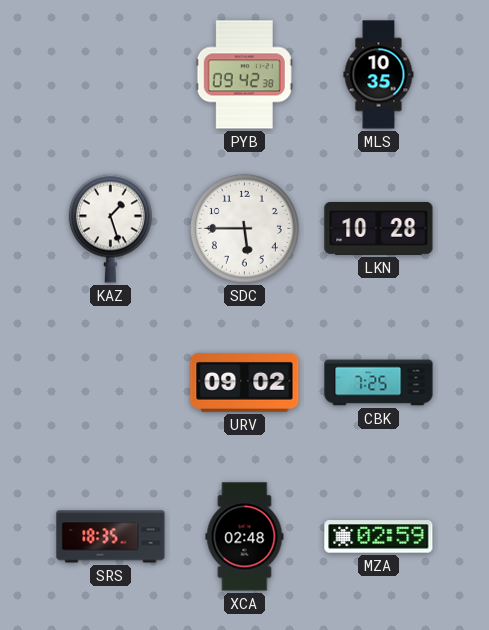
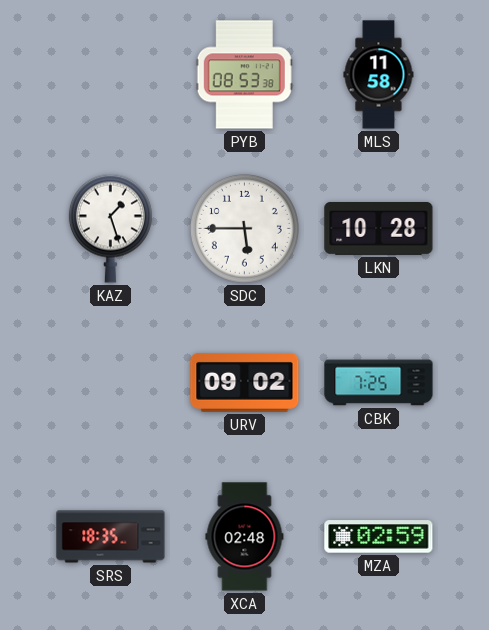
PYB: 09:42 -> 08:53
MLS: 10:35 -> 11:58
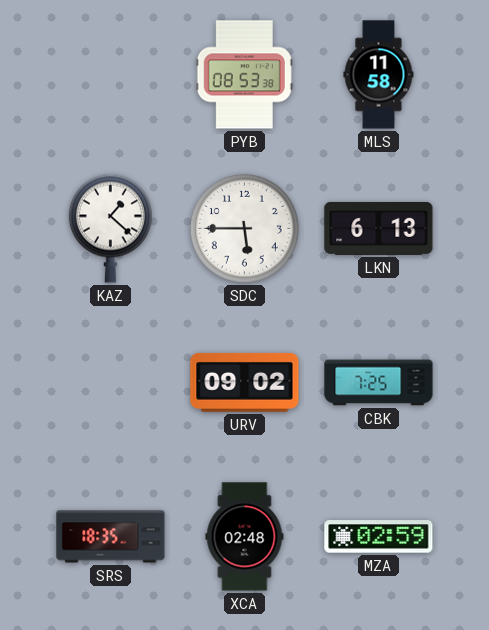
KAZ: 1:27 -> 1:22
LKN: 10:28 -> 6:13
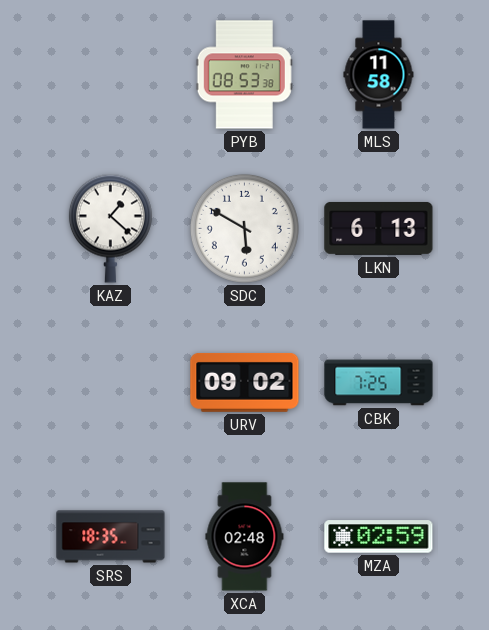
SDC: 5:45 -> 5:50
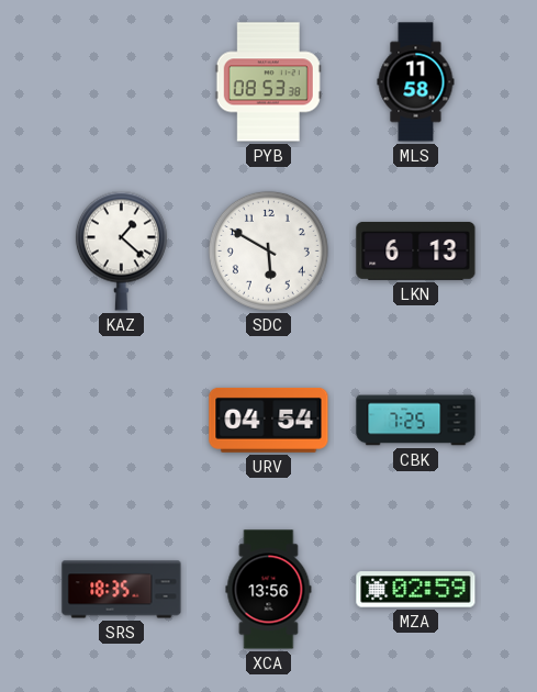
URV: 09:02 -> 04:54
XCA: 02:48 -> 13:56
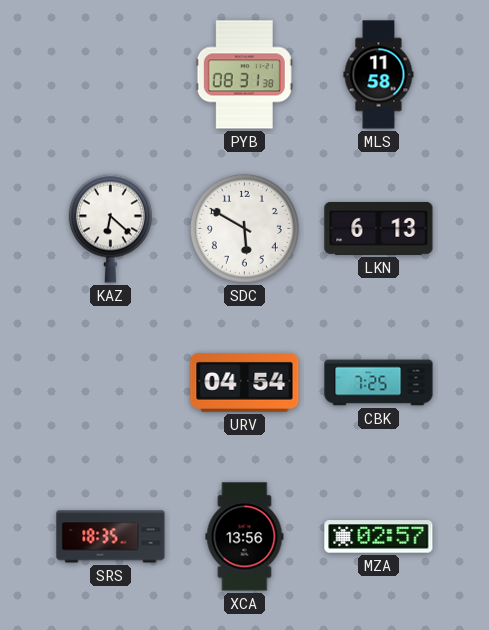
PYB: 08:53 -> 08:31
KAZ: 1:22 -> 6:22
MZA: 02:59 -> 02:57
